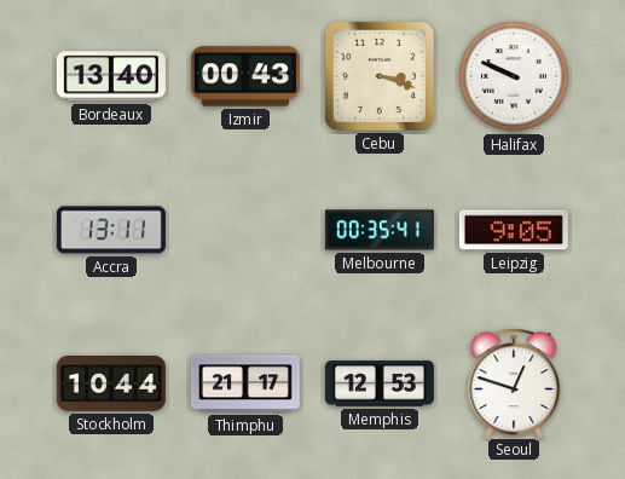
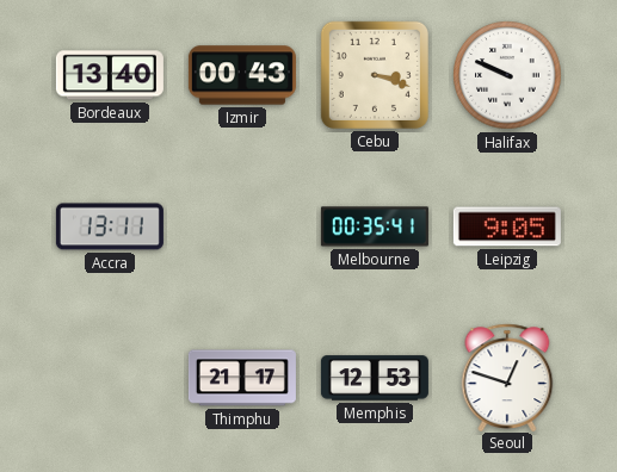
Stockholm: 10:44 -> none
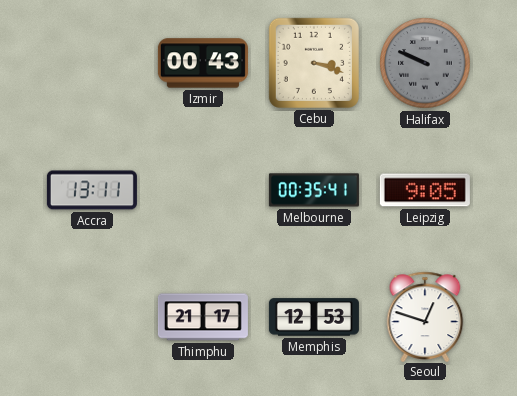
Bordeaux: 13:40 -> none
Halifax dial: white -> grey
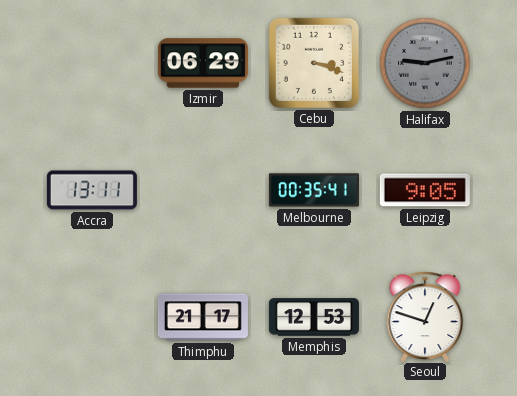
Izmir: 00:43 -> 06:29
Halifax: 9:49 -> 9:13
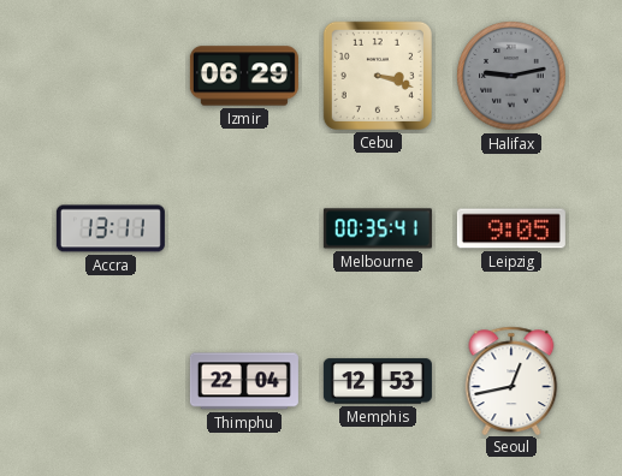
Thimphu: 21:17 -> 22:04
Seoul: 12:48 -> 12:43
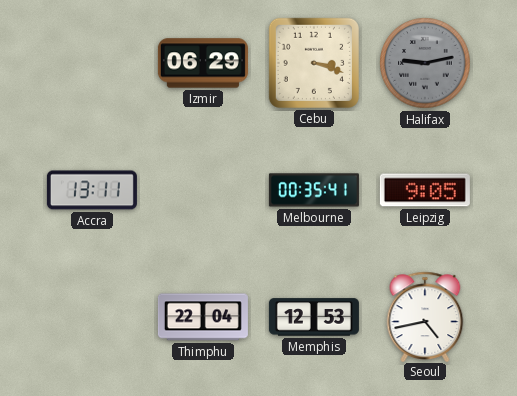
Seoul: 12:43 -> 4:43
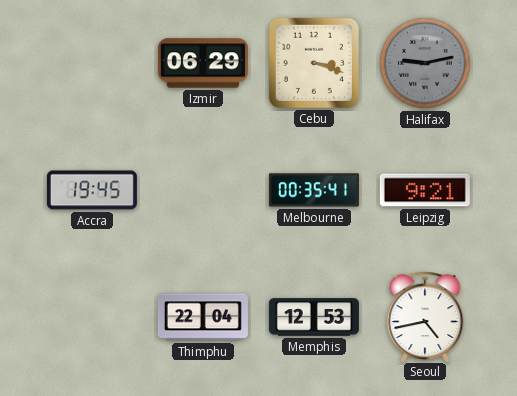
Accra: 13:11 -> 19:45
Leipzig: 9:05 -> 9:21
